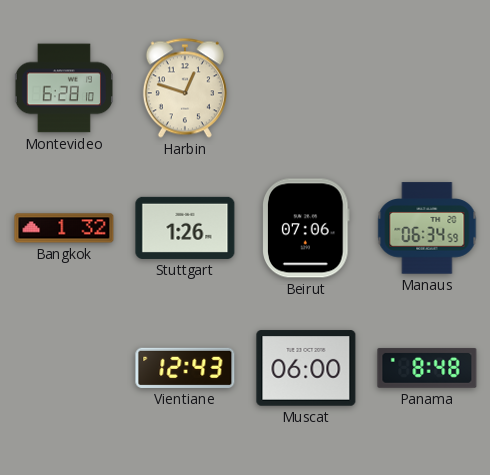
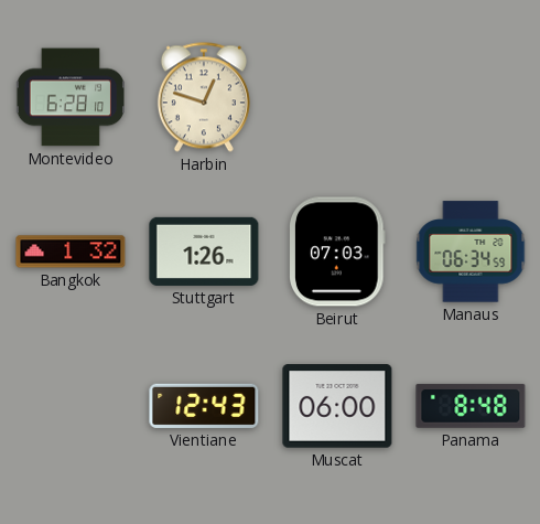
Beirut: 07:06 -> 07:03
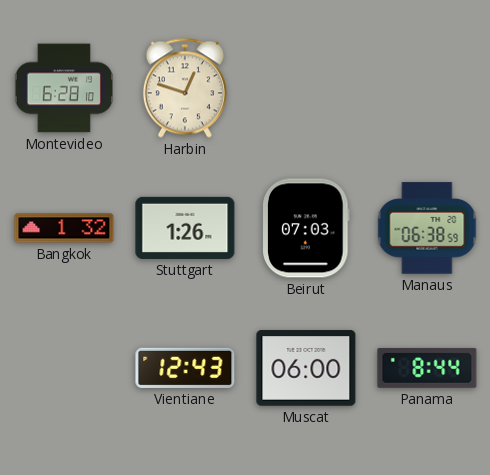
Manaus: 06:34 -> 06:38
Panama: 8:48 -> 8:44
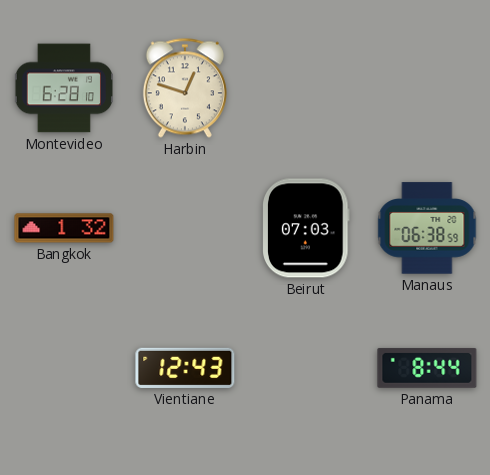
Stuttgart: 1:26 -> none
Muscat: 06:00 -> none
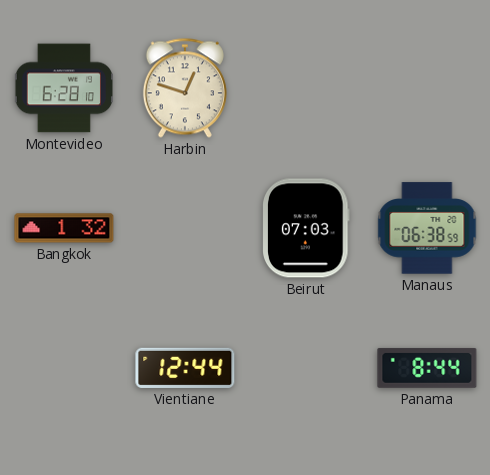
Vientiane: 12:43 -> 12:44
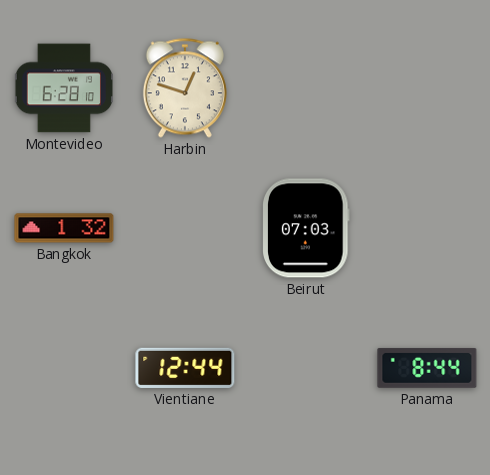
Manaus: 06:38 -> none
